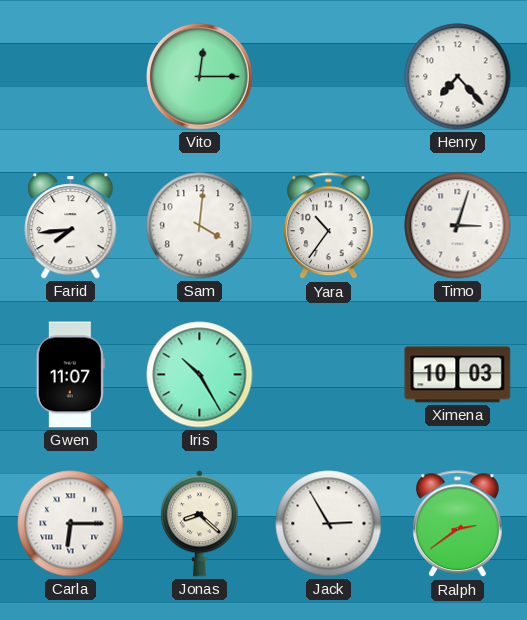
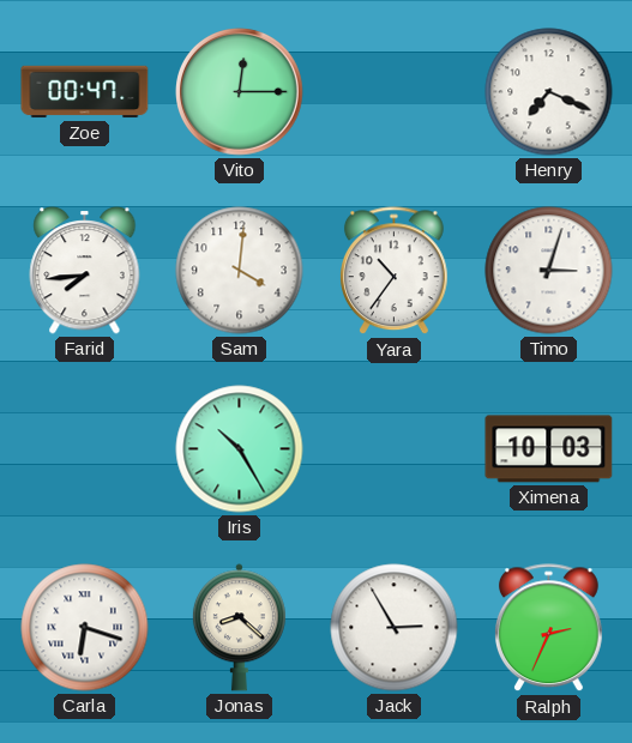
Zoe: none -> 00:47
Henry: 7:23 -> 7:19
Gwen: 11:07 -> none
Carla: 6:15 -> 6:18
Ralph: 2:39 -> 2:34
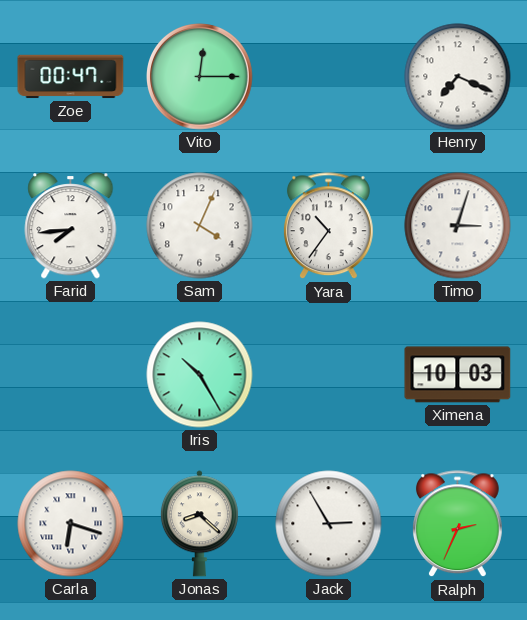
Sam: 4:01 -> 4:04
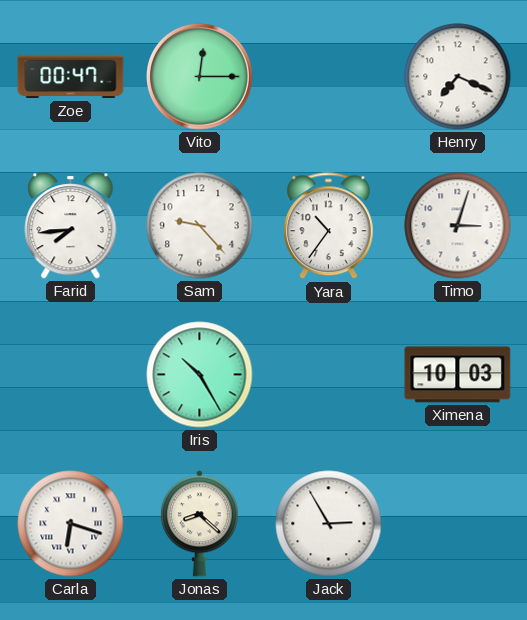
Sam: 4:04 -> 9:23
Ralph: 2:34 -> none
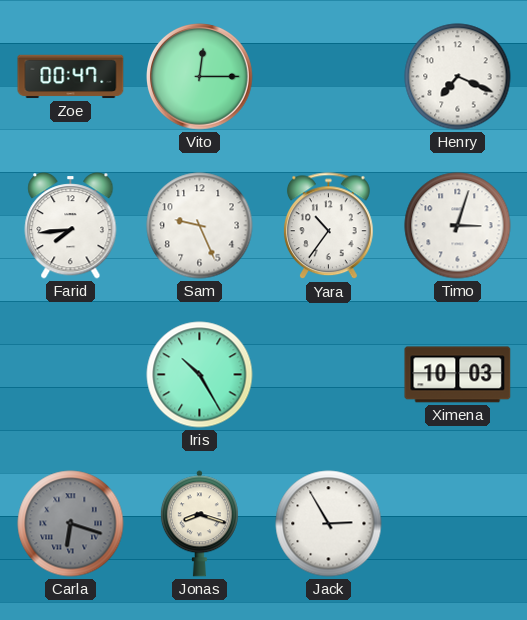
Sam: 9:23 -> 9:26
Carla dial: white -> grey
Jonas: 8:22 -> 8:18
